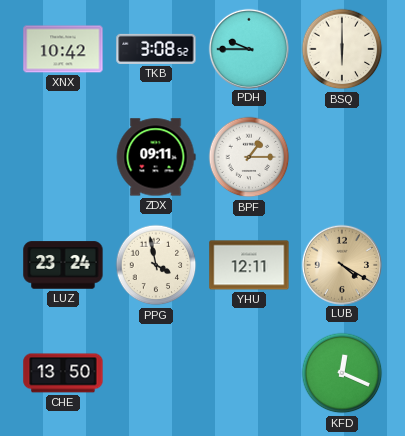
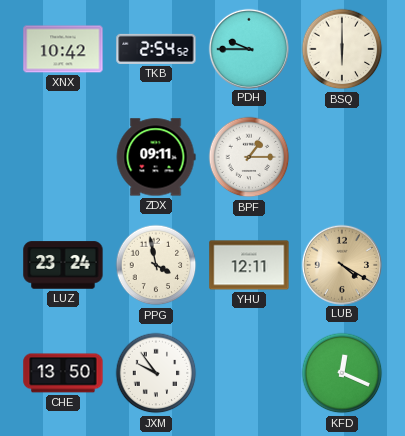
TKB: 3:08 -> 2:54
JXM: none -> 9:54
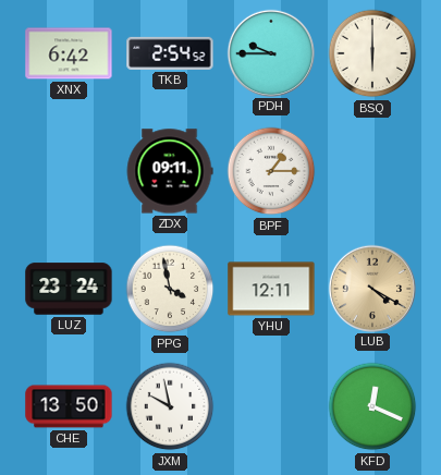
XNX: 10:42 -> 6:42
JXM: 9:54 -> 9:58
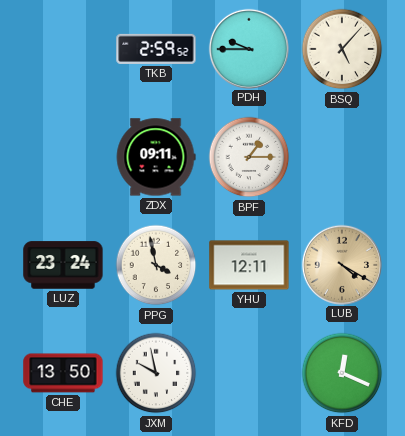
XNX: 6:42 -> none
TKB: 2:54 -> 2:59
BSQ: 6:00 -> 5:07
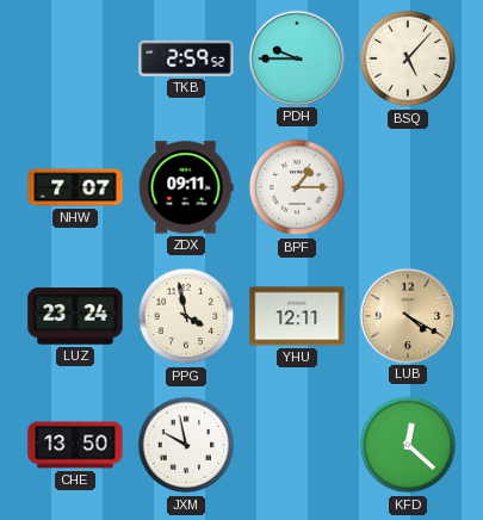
NHW: none -> 7:07
KFD: 12:19 -> 12:22
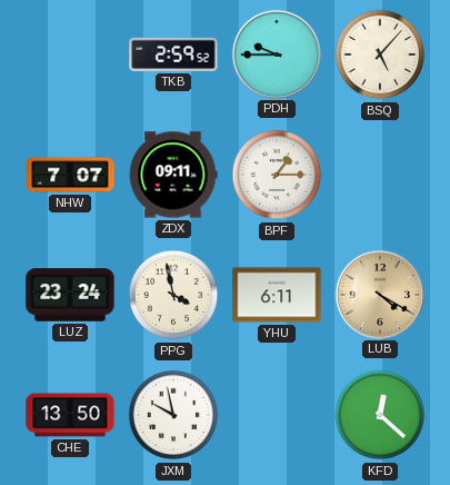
YHU: 12:11 -> 6:11
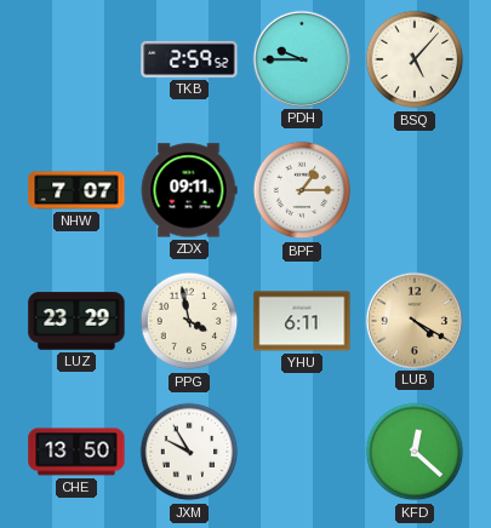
LUZ: 23:24 -> 23:29
JXM: 9:58 -> 9:55
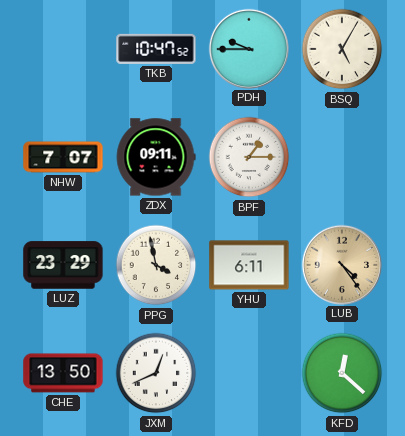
TKB: 2:59 -> 10:47
BSQ: 5:07 -> 5:05
LUB: 4:20 -> 4:24
JXM: 9:55 -> 12:41
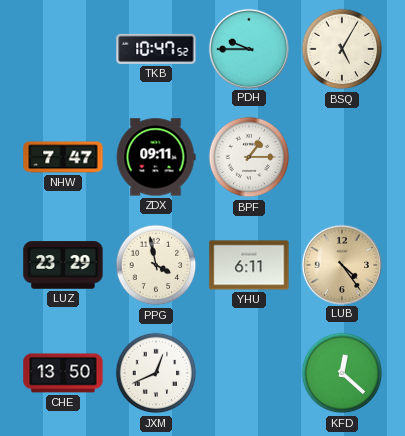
NHW: 7:07 -> 7:47
